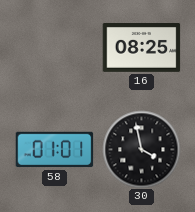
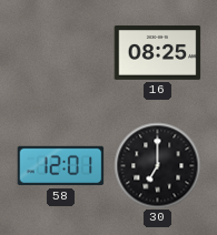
58: 01:01 -> 12:01
30: 3:58 -> 7:00
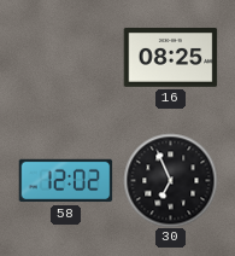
58: 12:01 -> 12:02
30: 7:00 -> 6:56
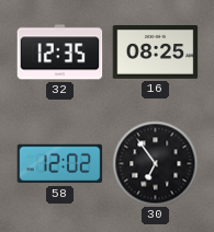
32: none -> 12:35
30: 6:56 -> 6:54
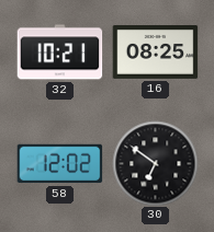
32: 12:35 -> 10:21
30: 6:54 -> 6:51
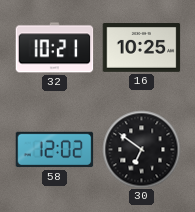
16: 08:25 -> 10:25
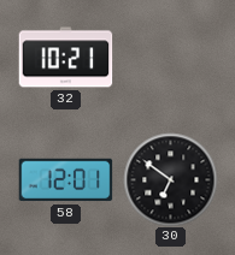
16: 10:25 -> none
58: 12:02 -> 12:01
